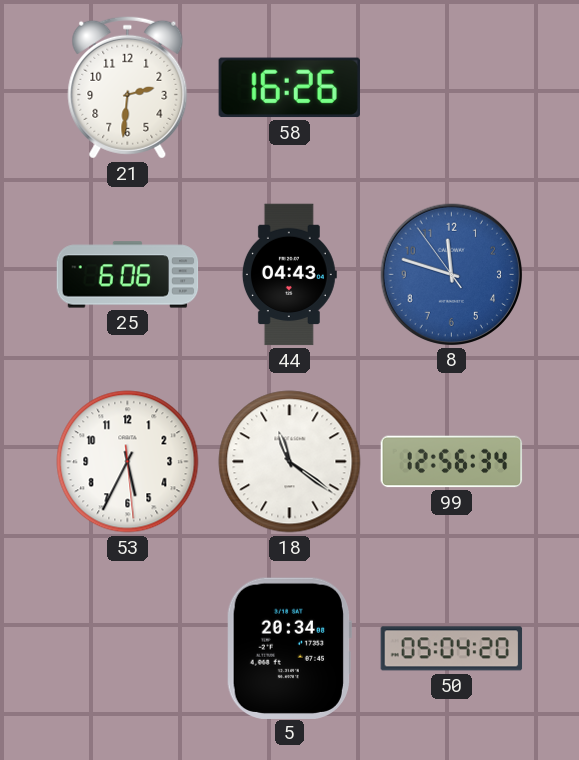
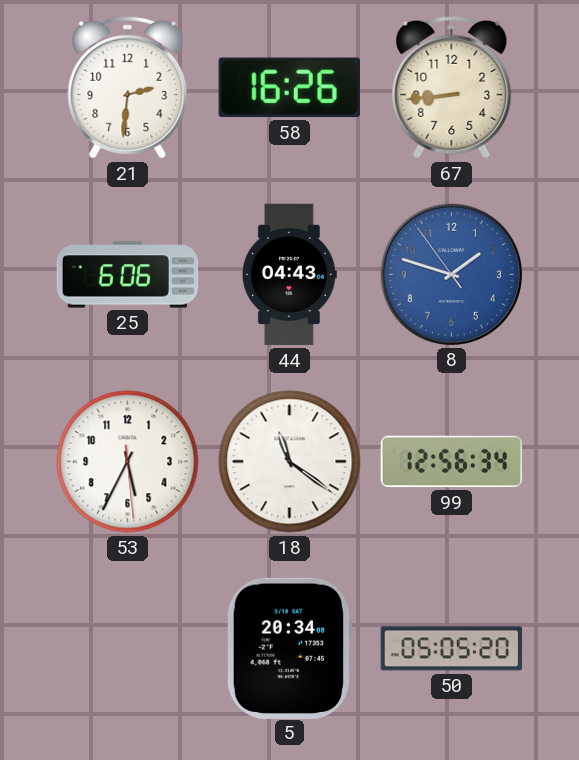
67: none -> 8:44
8: 11:47 -> 1:47
50: 05:04 -> 05:05
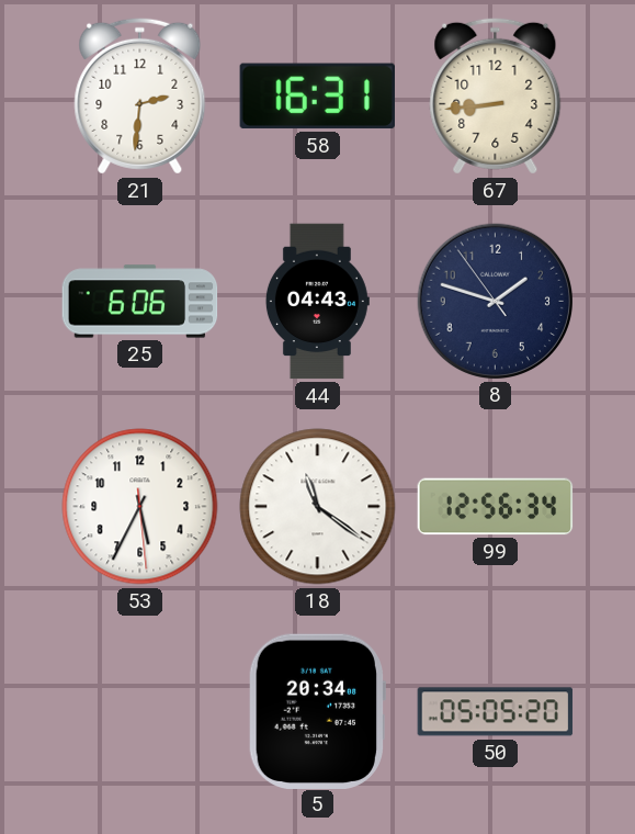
58: 16:26 -> 16:31
8 dial: blue -> navy
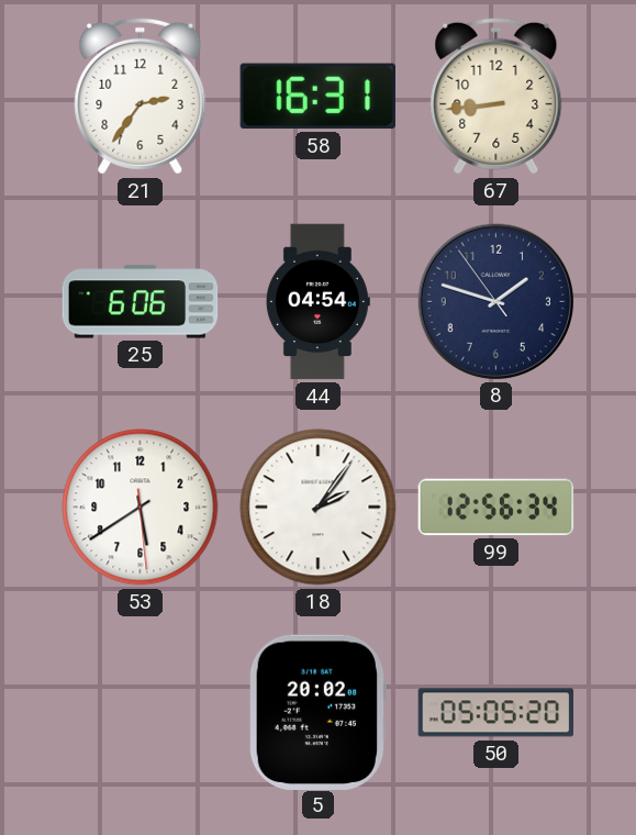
21: 2:31 -> 2:36
44: 04:43 -> 04:54
53: 5:34 -> 5:39
18: 11:21 -> 2:06
5: 20:34 -> 20:02
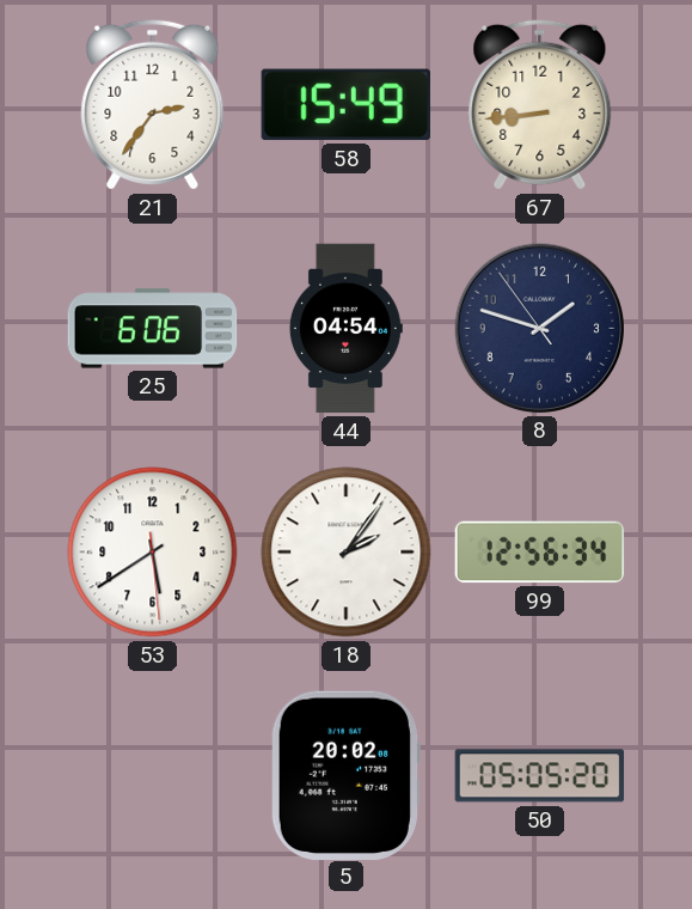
58: 16:31 -> 15:49
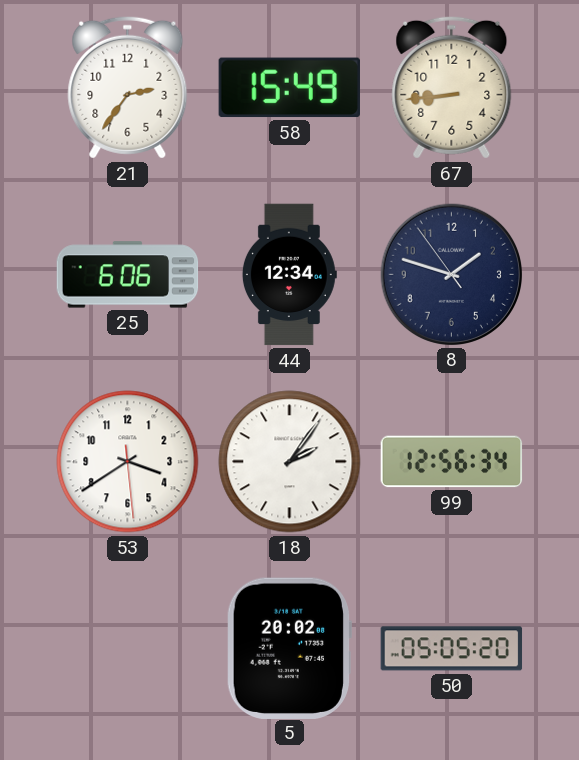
44: 04:54 -> 12:34
53: 5:39 -> 3:39
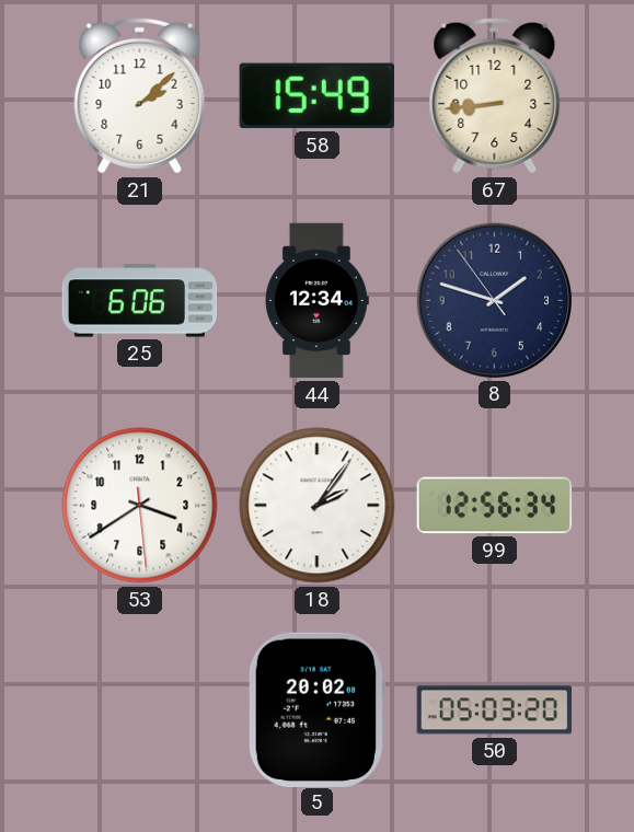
21: 2:36 -> 2:08
50: 05:05 -> 05:03
